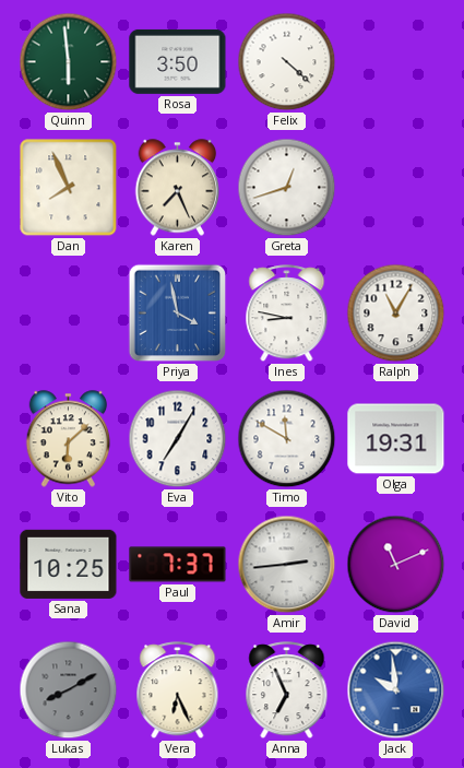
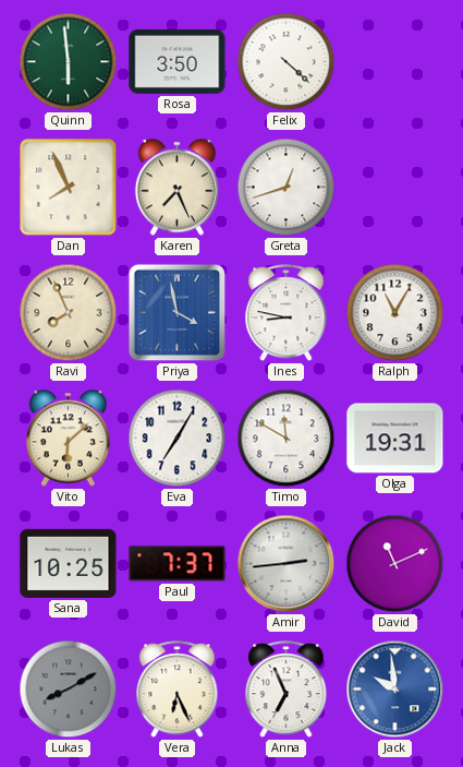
Ravi: none -> 7:56
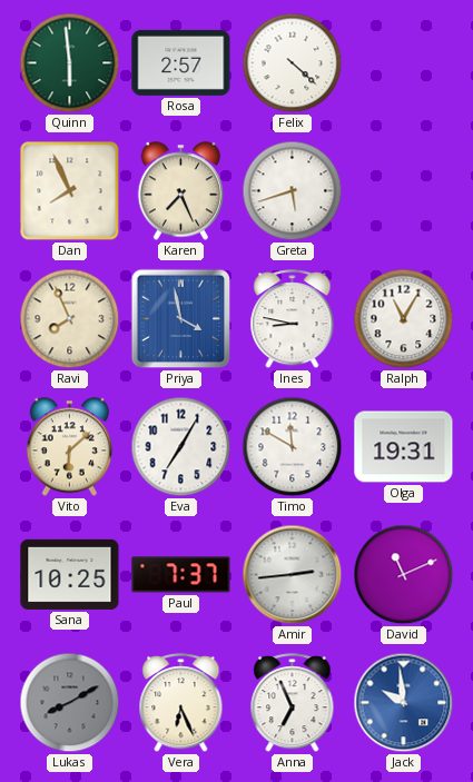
Rosa: 3:50 -> 2:57
Greta: 12:42 -> 5:42
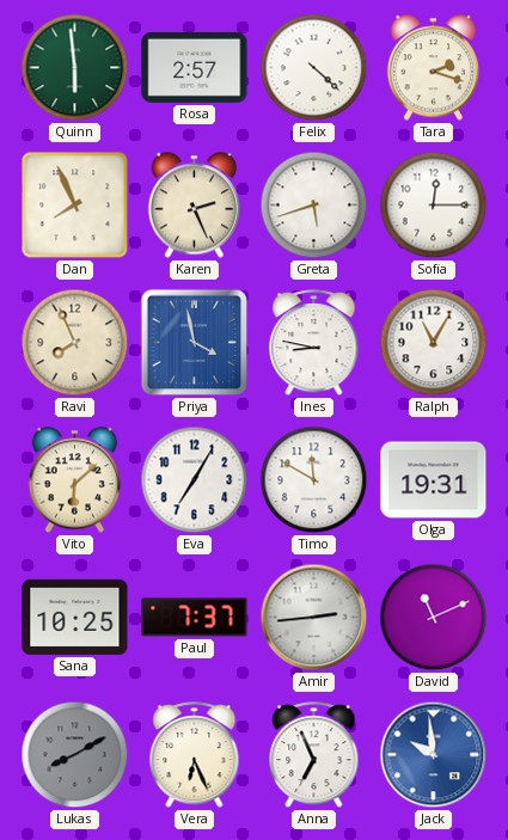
Tara: none -> 2:18
Karen: 7:26 -> 2:26
Sofia: none -> 12:15
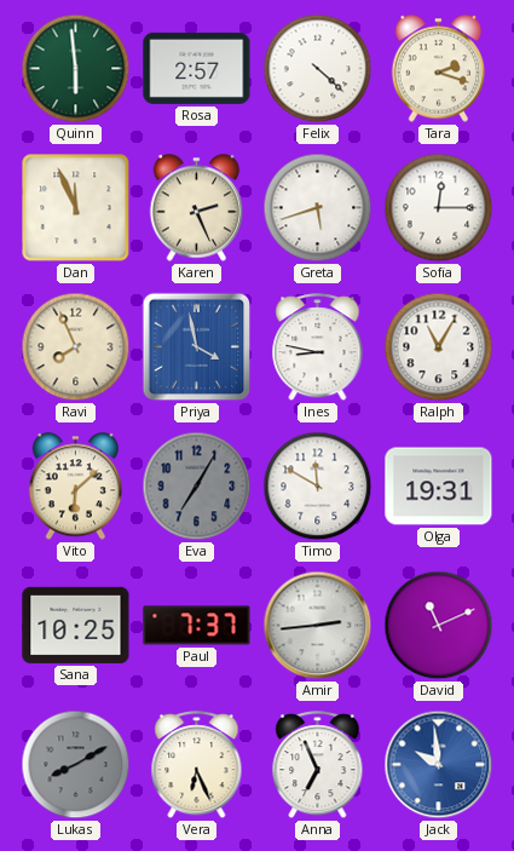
Dan: 7:56 -> 11:56
Eva dial: white -> grey
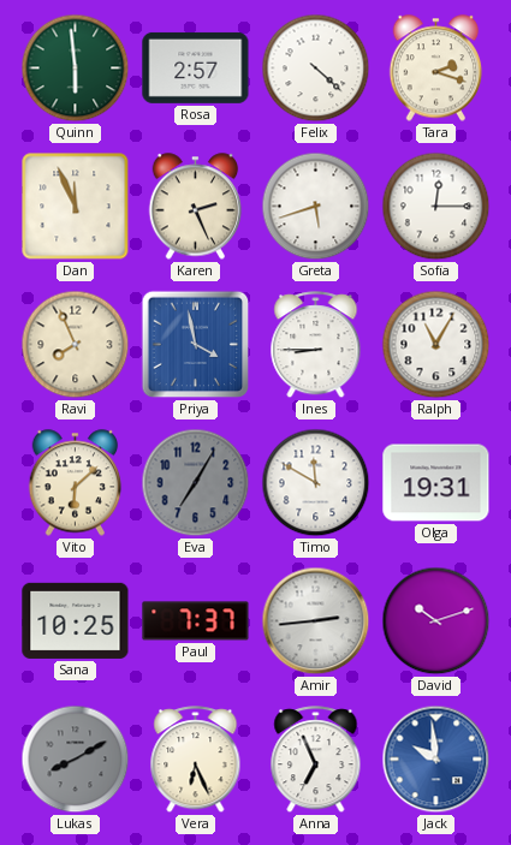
Ines: 8:47 -> 8:45
David: 11:11 -> 10:12
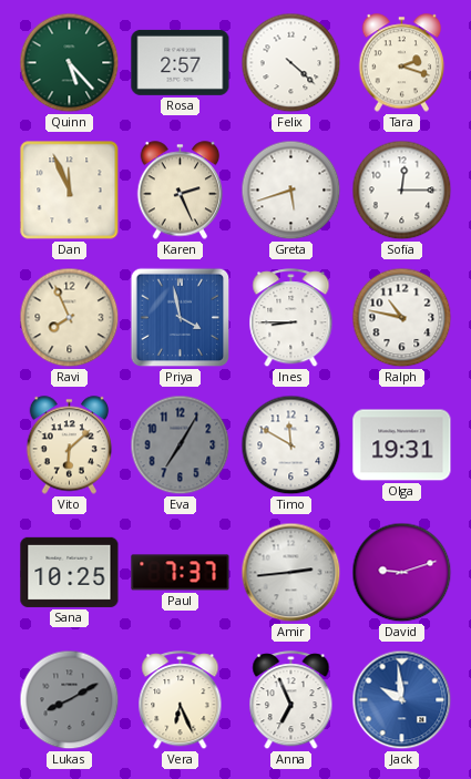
Quinn: 5:59 -> 5:23
Ralph: 11:05 -> 10:47
David: 10:12 -> 9:12
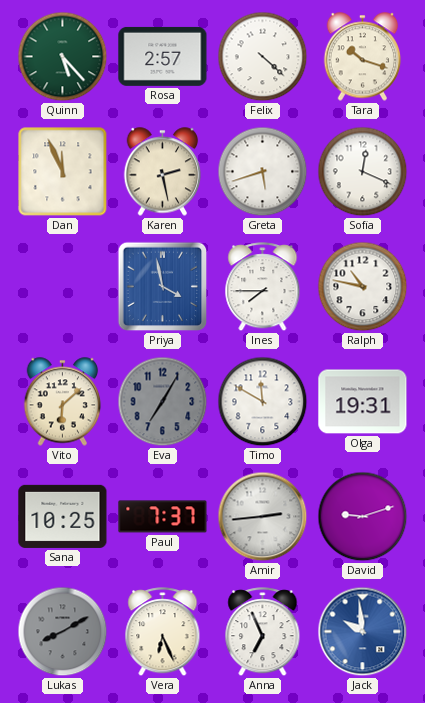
Tara: 2:18 -> 10:18
Karen: 2:26 -> 2:28
Sofia: 12:15 -> 12:19
Ravi: 7:56 -> none
Ines: 8:45 -> 7:45
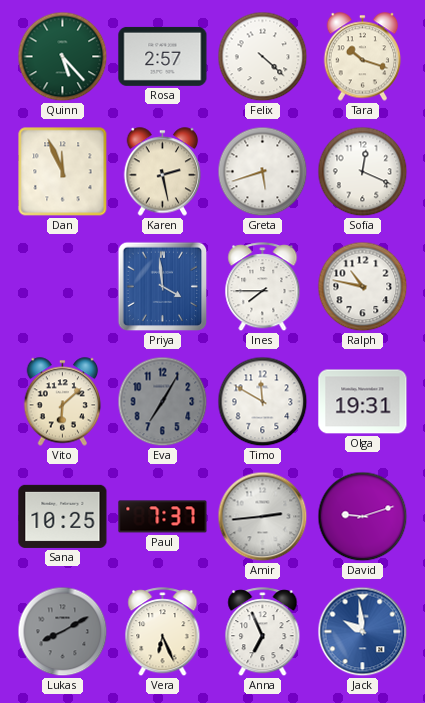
Priya: 3:58 -> 3:59
